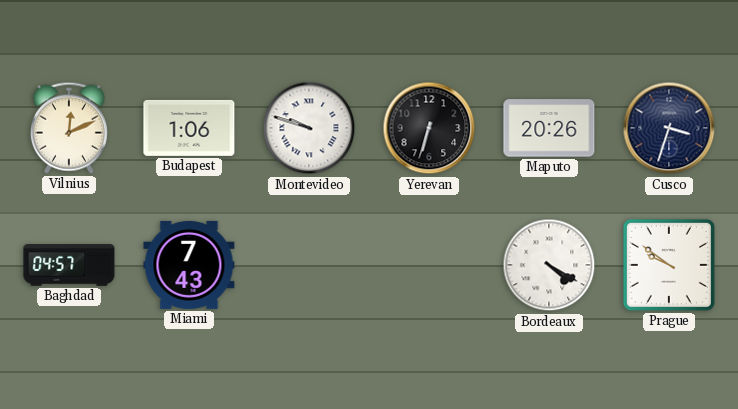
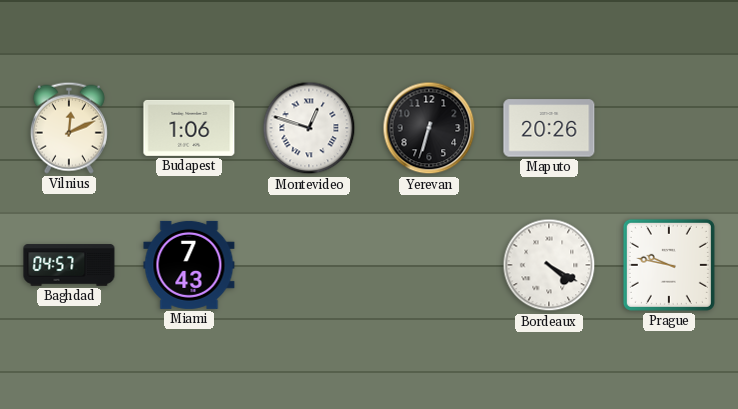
Montevideo: 9:48 -> 12:48
Cusco: 3:33 -> none
Prague: 9:51 -> 9:47
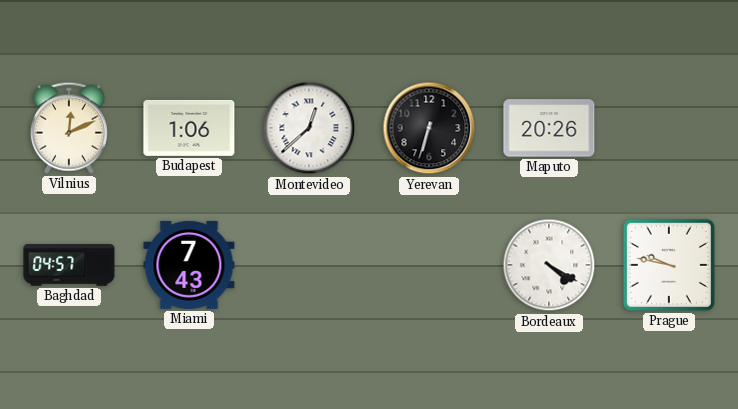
Montevideo: 12:48 -> 12:38
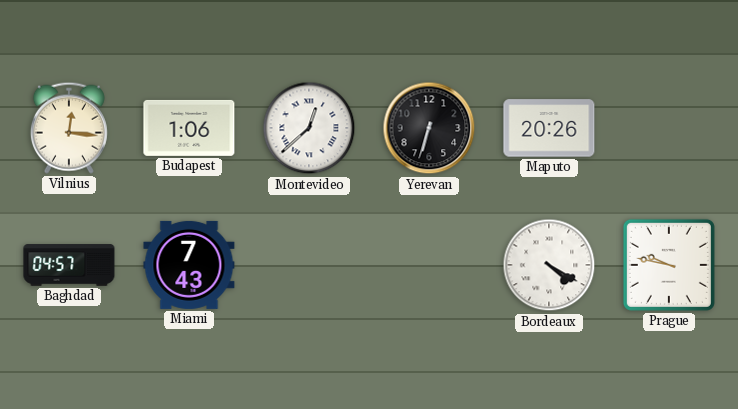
Vilnius: 12:11 -> 12:16
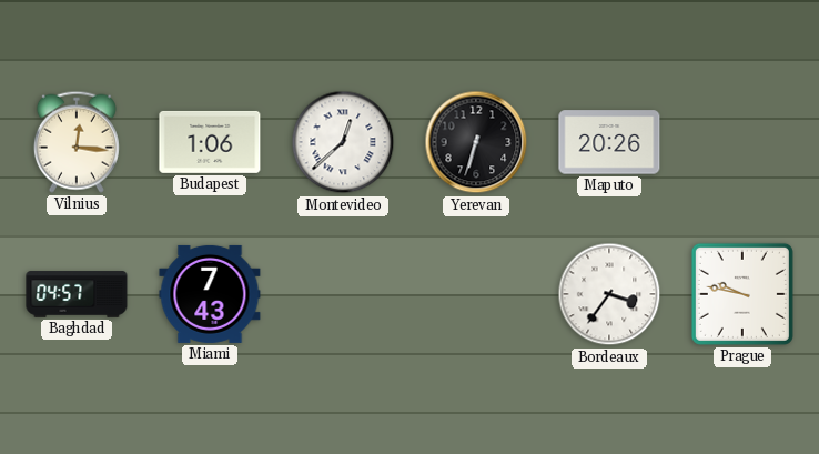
Bordeaux: 4:20 -> 3:36
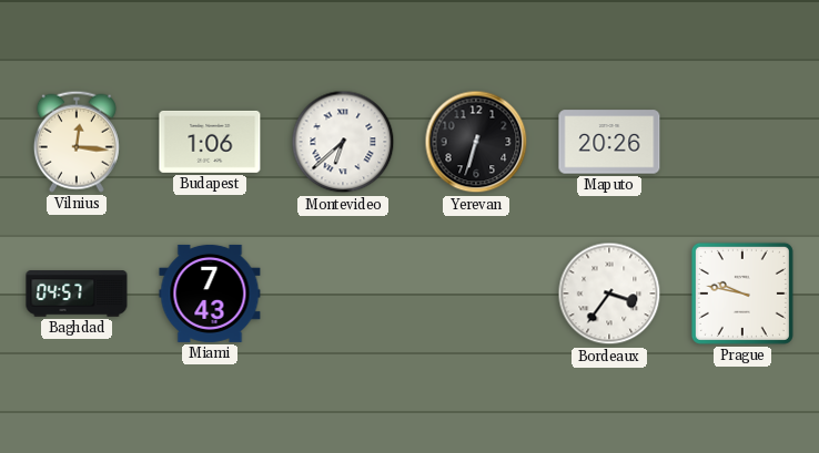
Montevideo: 12:38 -> 6:38
